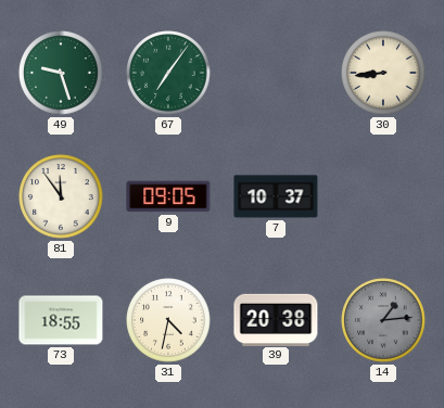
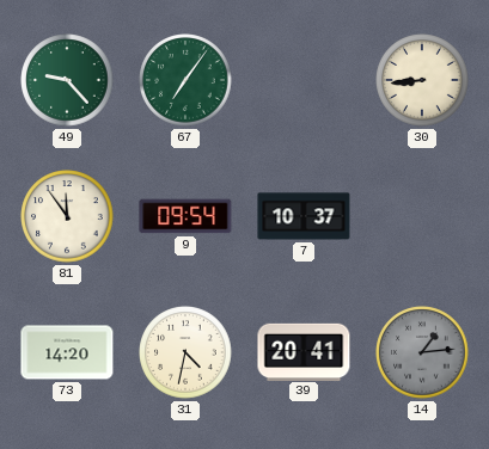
49: 9:27 -> 9:23
9: 09:05 -> 09:54
73: 18:55 -> 14:20
39: 20:38 -> 20:41
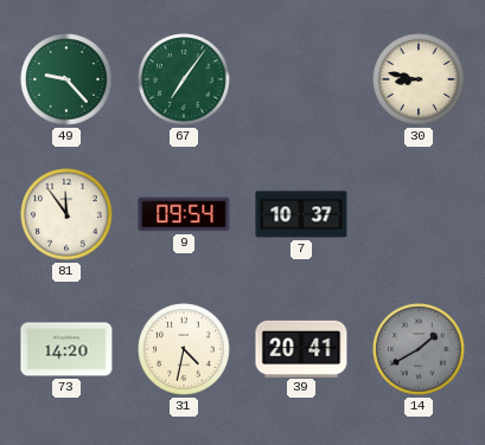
30: 8:44 -> 8:47
14: 1:14 -> 1:40
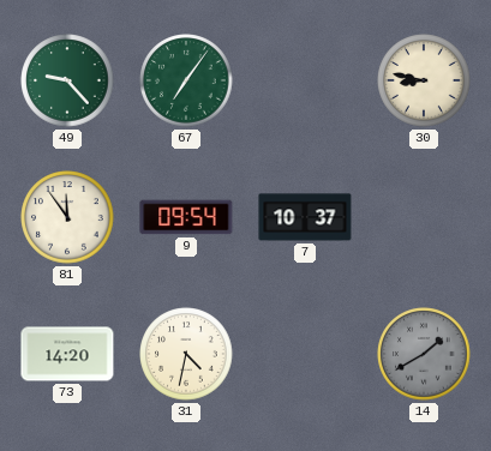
39: 20:41 -> none
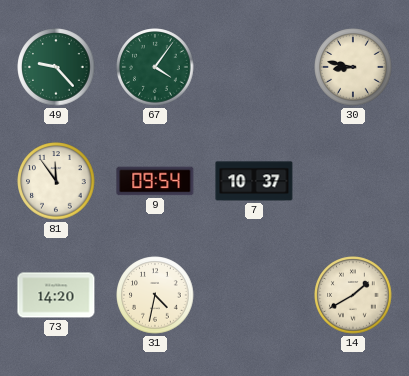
67: 7:06 -> 4:06
14 dial: grey -> cream
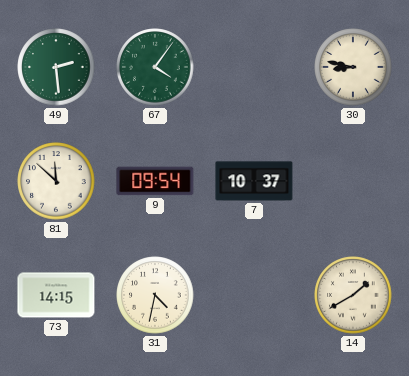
49: 9:23 -> 2:29
81: 11:54 -> 11:52
73: 14:20 -> 14:15
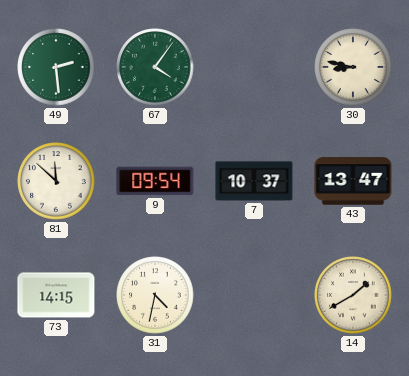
43: none -> 13:47
